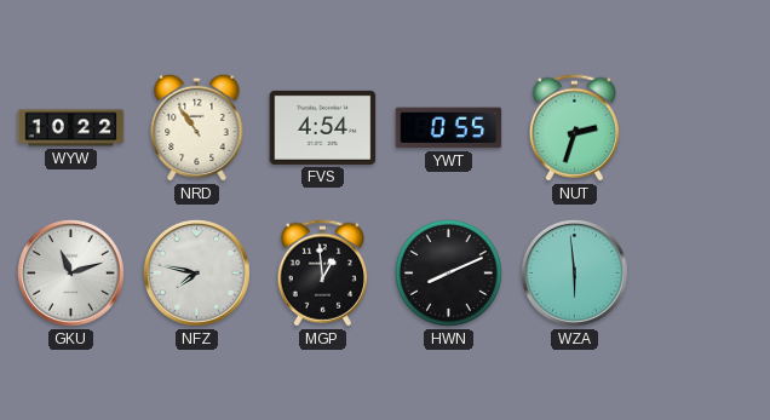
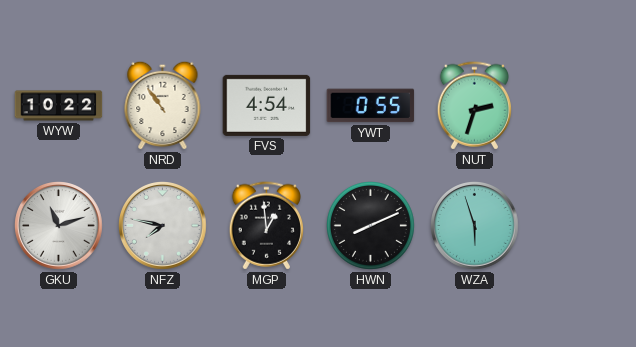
WZA: 5:59 -> 5:57
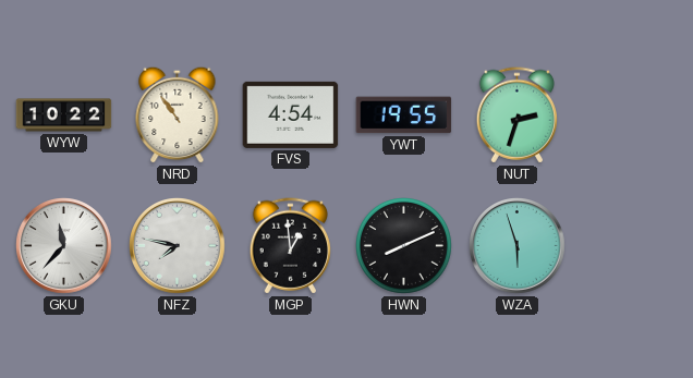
YWT: 0:55 -> 19:55
GKU: 11:12 -> 11:37
